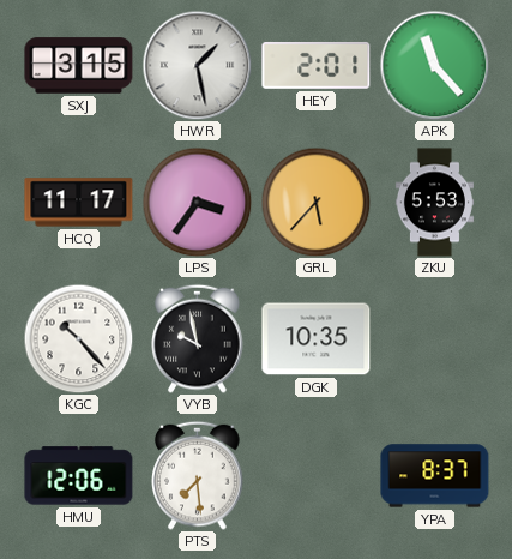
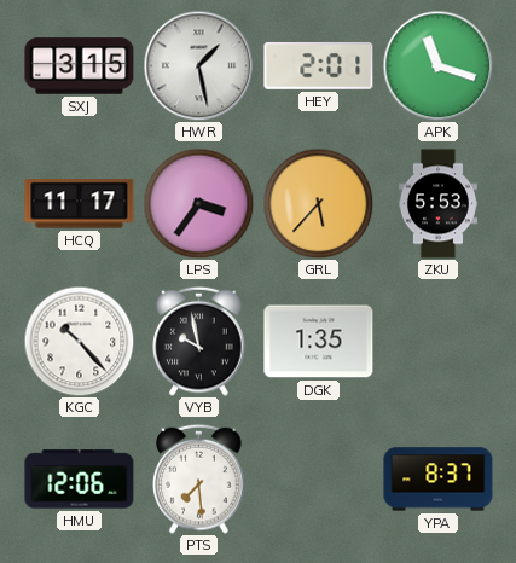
APK: 11:23 -> 11:18
DGK: 10:35 -> 1:35
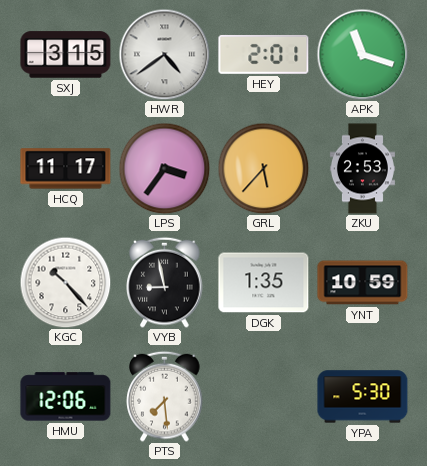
HWR: 1:28 -> 4:39
ZKU: 5:53 -> 2:53
VYB: 9:58 -> 8:58
YNT: none -> 10:59
YPA: 8:37 -> 5:30
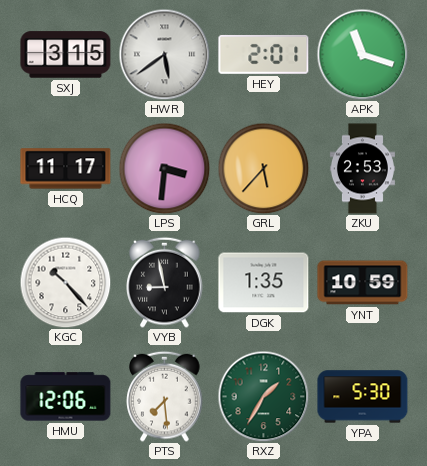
HWR: 4:39 -> 5:39
LPS: 3:36 -> 3:31
RXZ: none -> 1:35
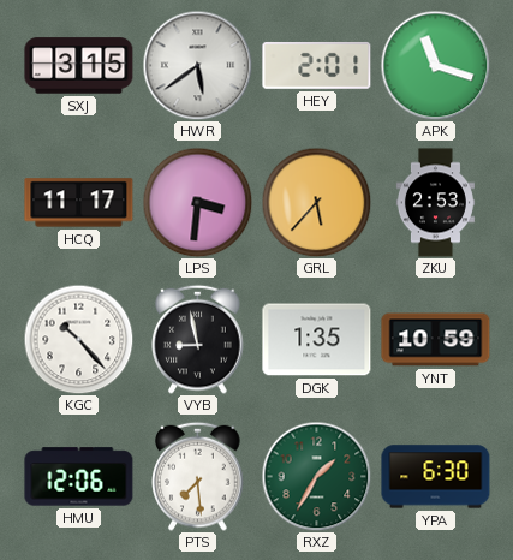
YPA: 5:30 -> 6:30
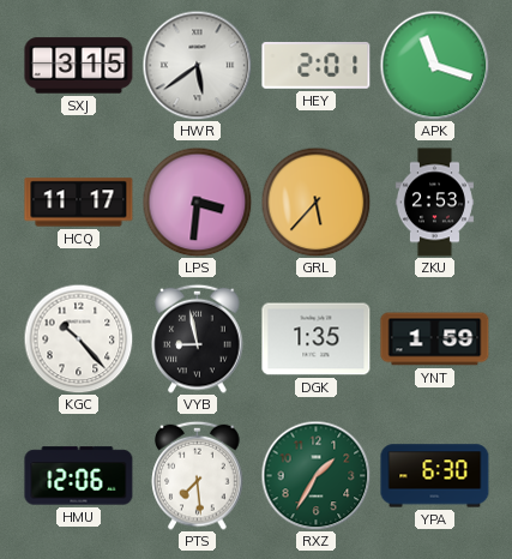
YNT: 10:59 -> 1:59
